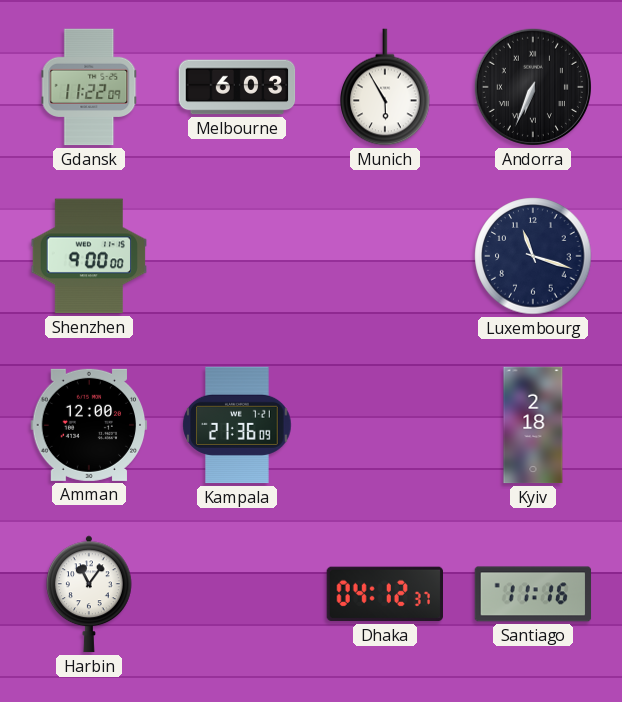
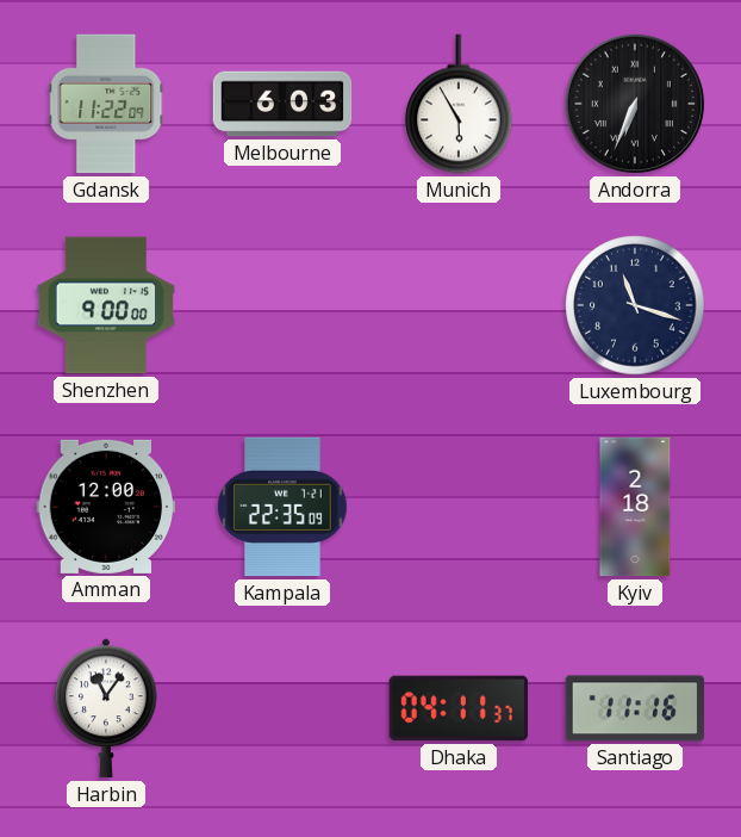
Kampala: 21:36 -> 22:35
Dhaka: 04:12 -> 04:11
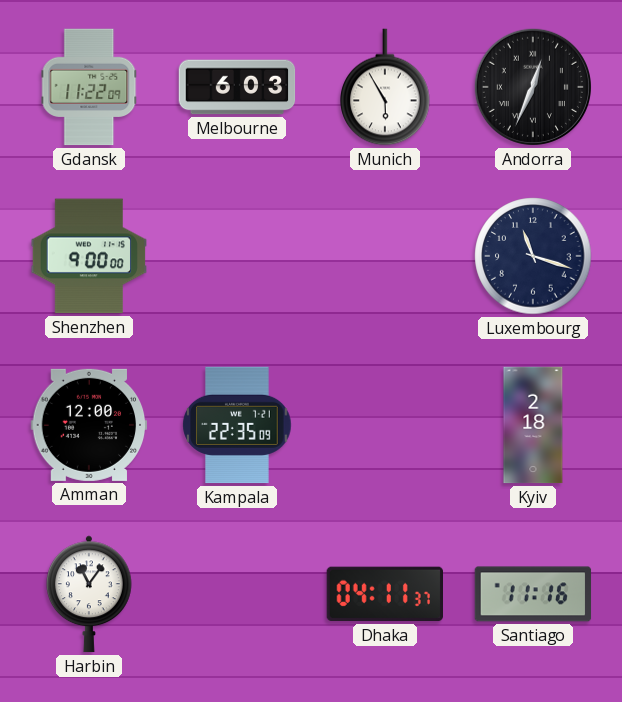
Andorra: 6:34 -> 12:34
